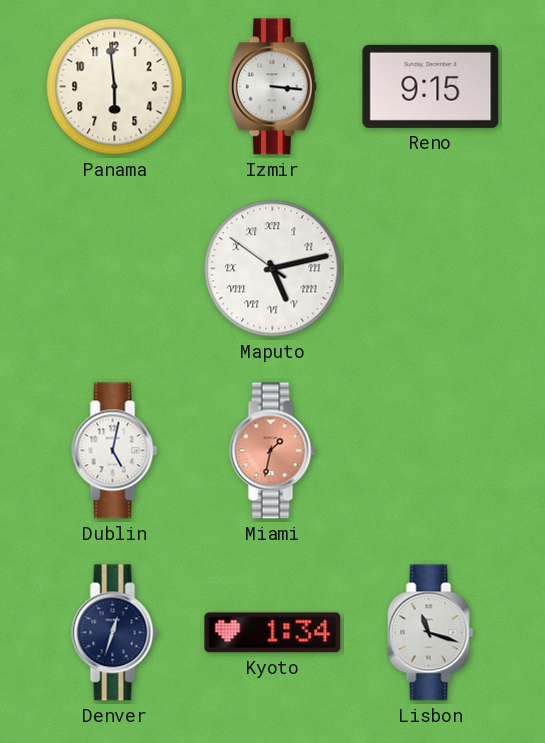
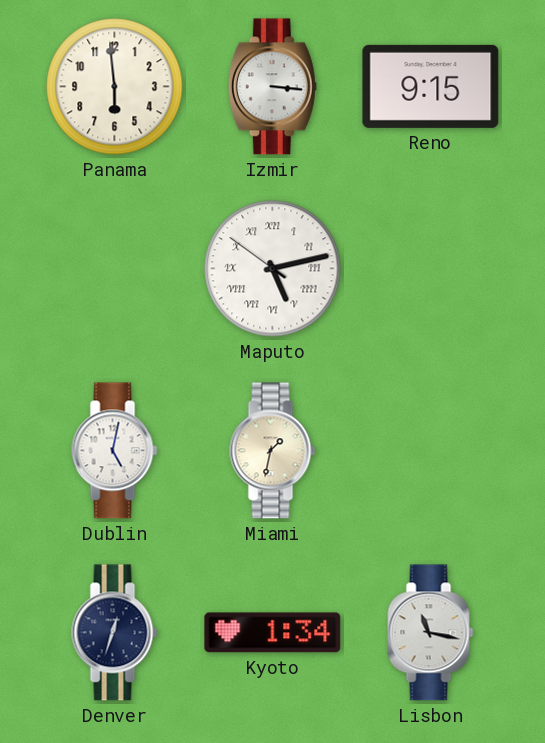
Miami dial: salmon -> cream
Lisbon: 11:18 -> 11:17
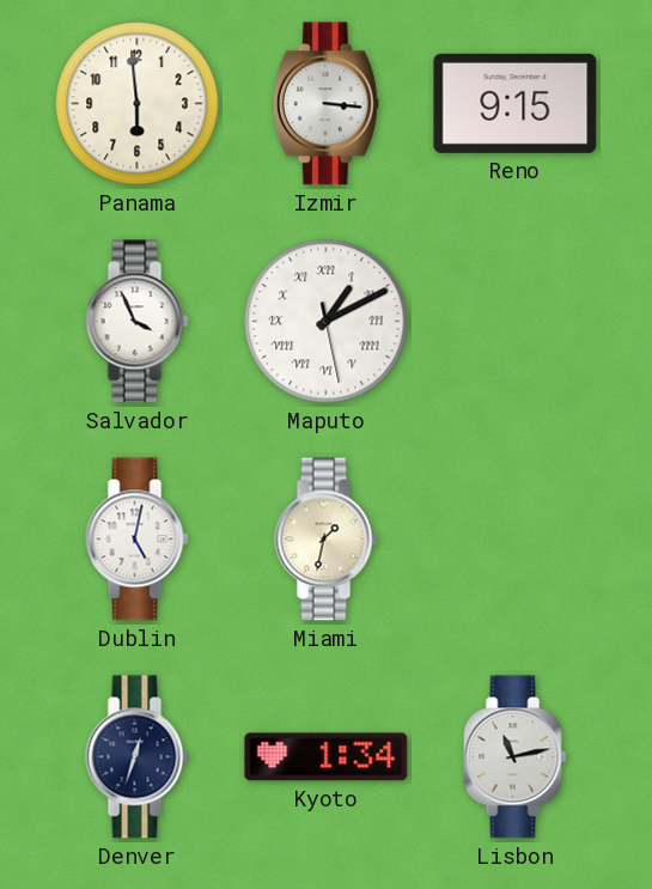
Salvador: none -> 3:56
Maputo: 5:12 -> 1:10
Lisbon: 11:17 -> 11:13
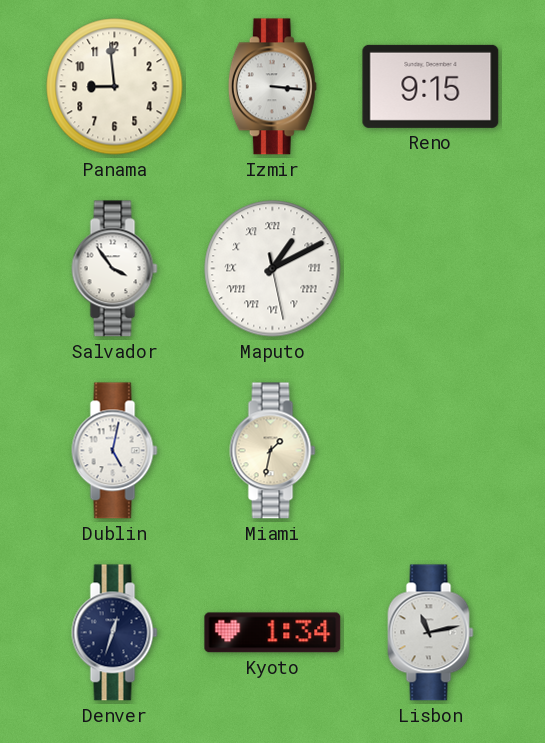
Panama: 5:59 -> 8:59
Salvador: 3:56 -> 3:54
